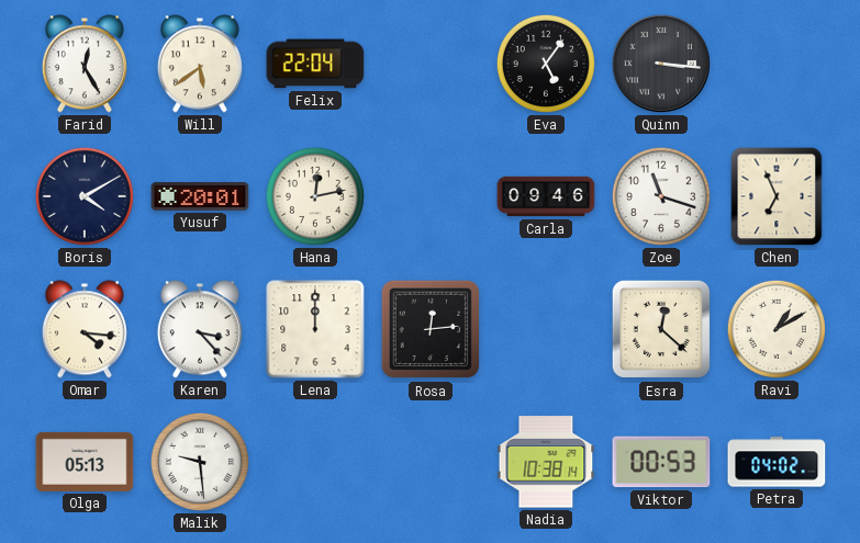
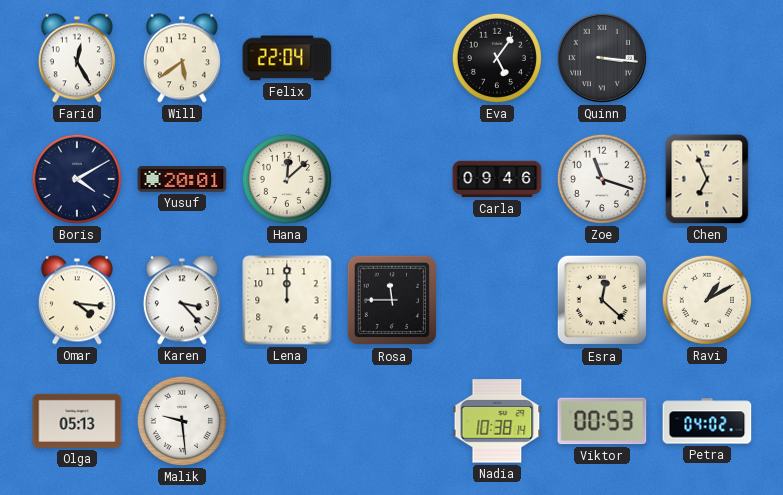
Hana: 12:13 -> 12:08
Rosa: 12:14 -> 11:45
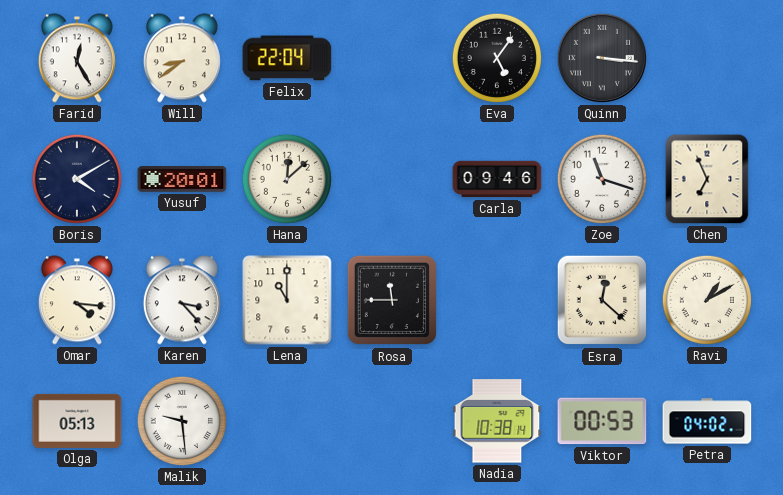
Will: 5:39 -> 8:39
Lena: 12:00 -> 11:00
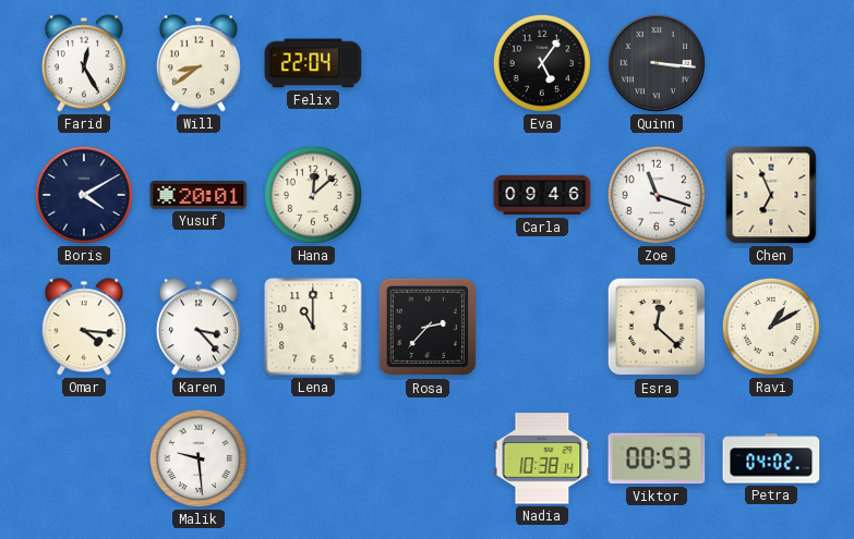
Rosa: 11:45 -> 2:37
Olga: 05:13 -> none
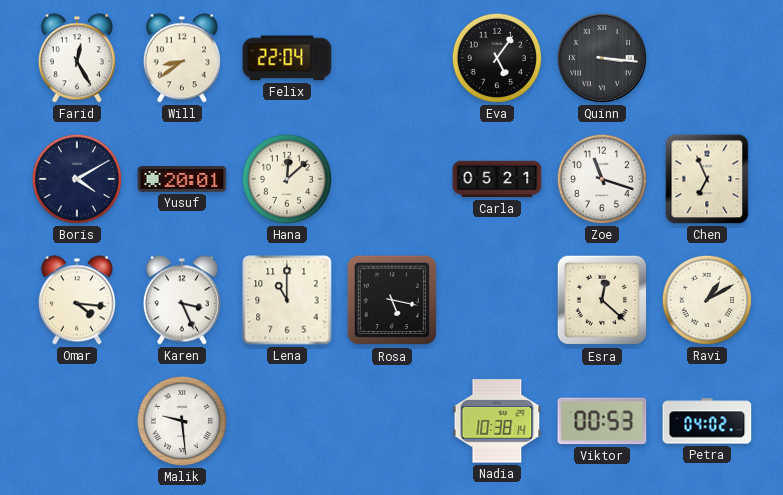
Carla: 09:46 -> 05:21
Karen: 3:23 -> 3:26
Rosa: 2:37 -> 5:17
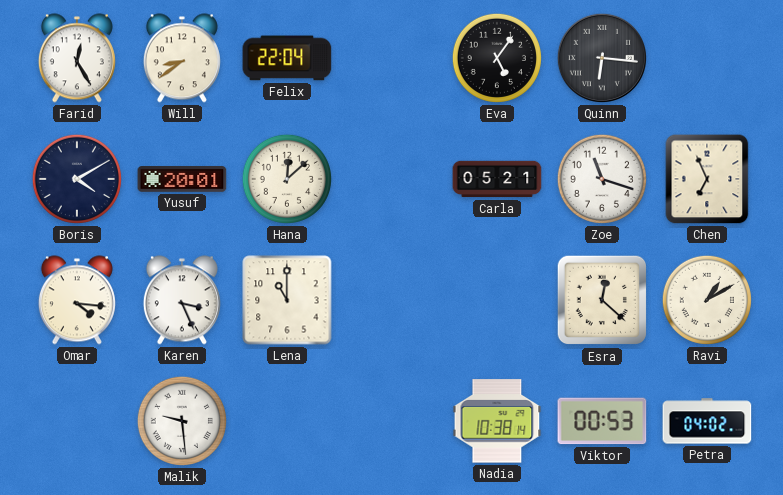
Quinn: 3:16 -> 6:16
Rosa: 5:17 -> none
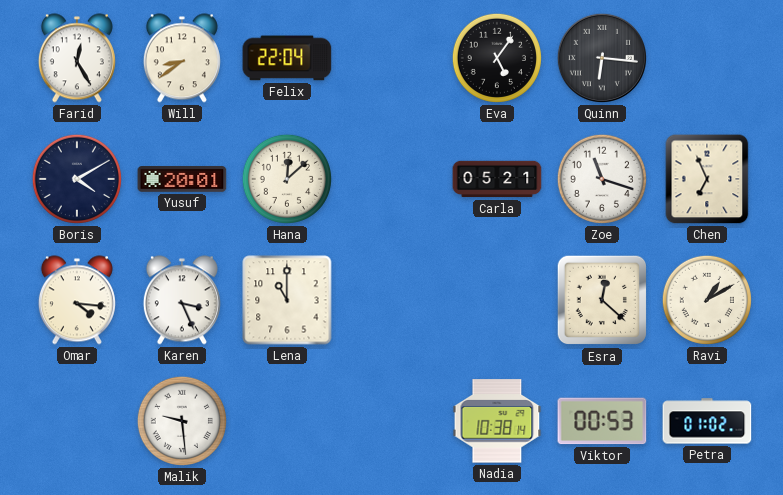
Petra: 04:02 -> 01:02
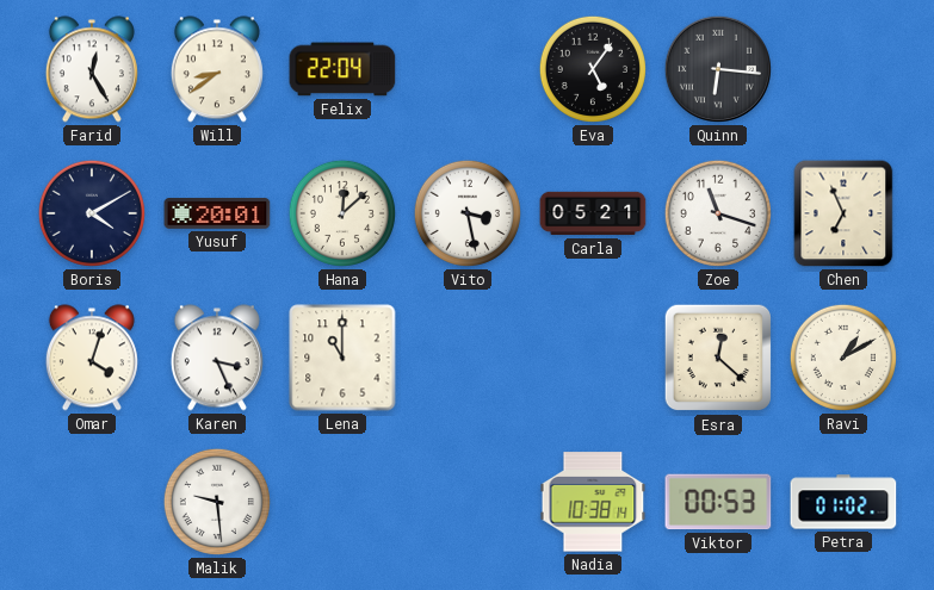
Vito: none -> 3:28
Omar: 4:16 -> 4:03
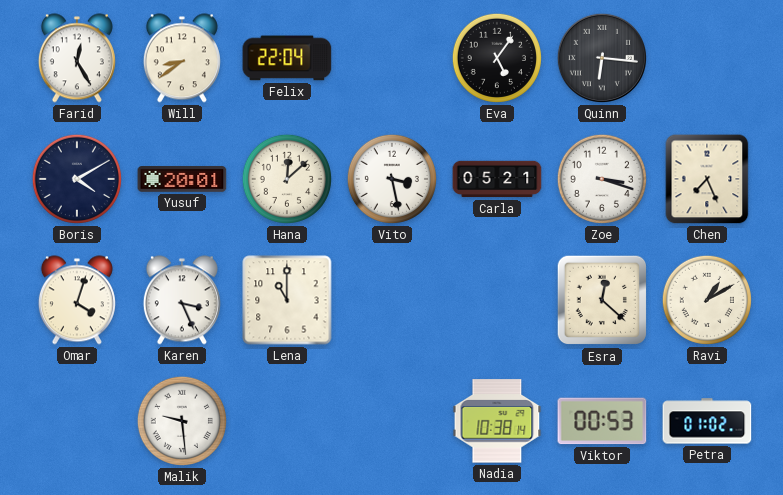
Zoe: 11:18 -> 3:18
Chen: 6:56 -> 7:26
